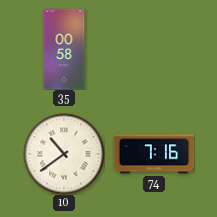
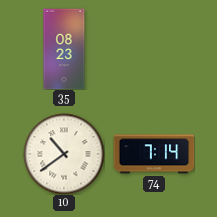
35: 00:58 -> 08:23
74: 7:16 -> 7:14
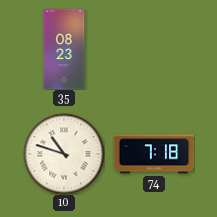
10: 10:39 -> 10:48
74: 7:14 -> 7:18
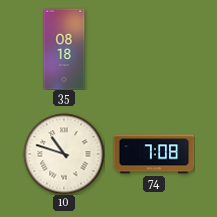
35: 08:23 -> 08:18
74: 7:18 -> 7:08
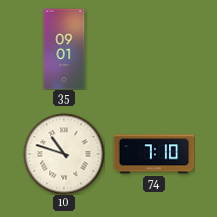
35: 08:18 -> 09:01
74: 7:08 -> 7:10
